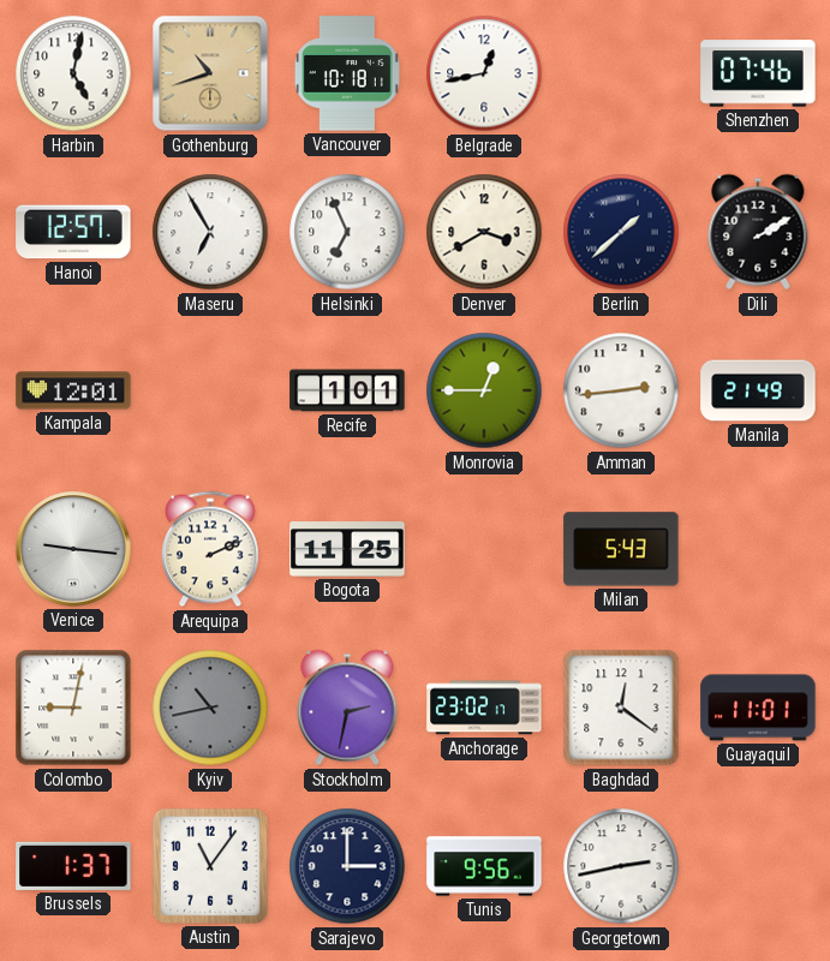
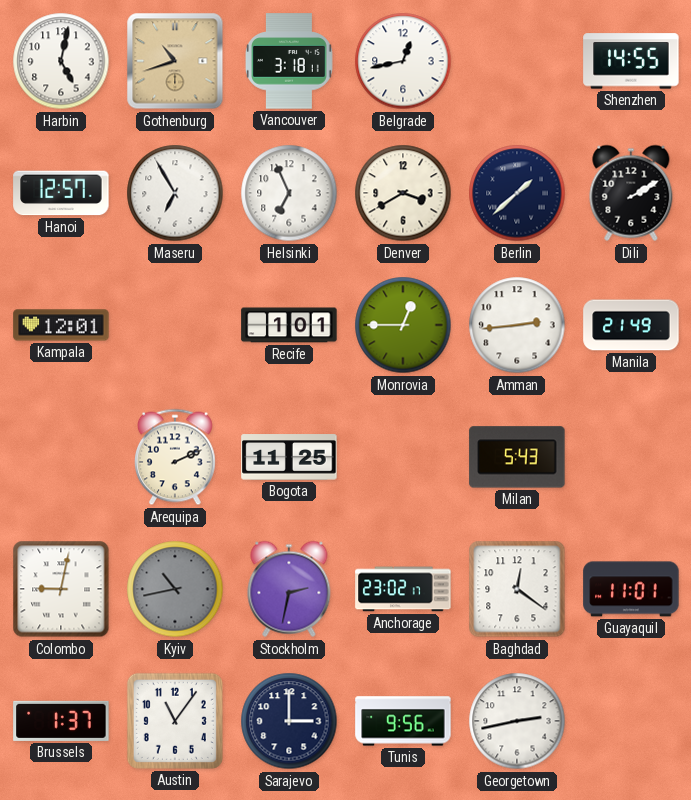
Vancouver: 10:18 -> 3:18
Shenzhen: 07:46 -> 14:55
Venice: 9:16 -> none
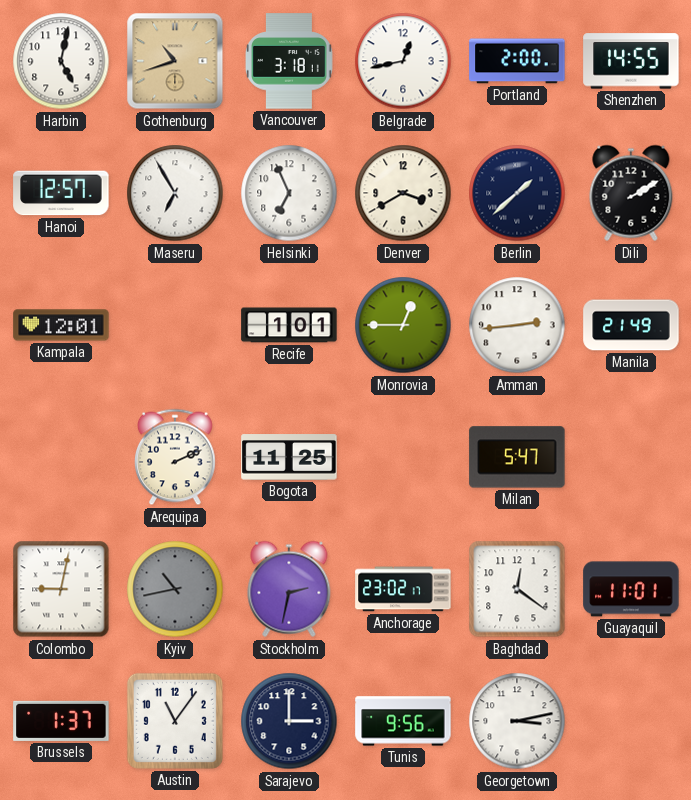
Portland: none -> 2:00
Milan: 5:43 -> 5:47
Georgetown: 2:43 -> 3:13
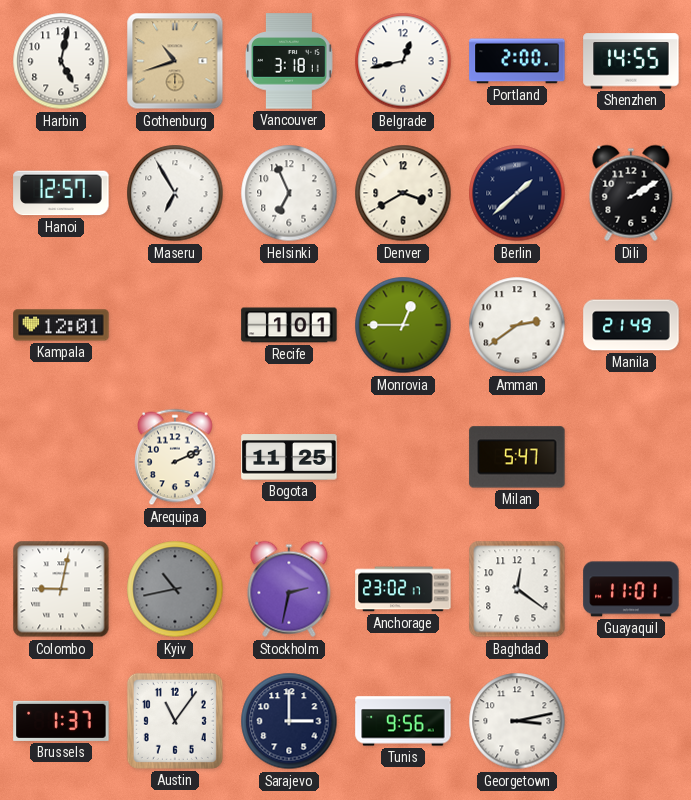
Amman: 2:44 -> 2:39
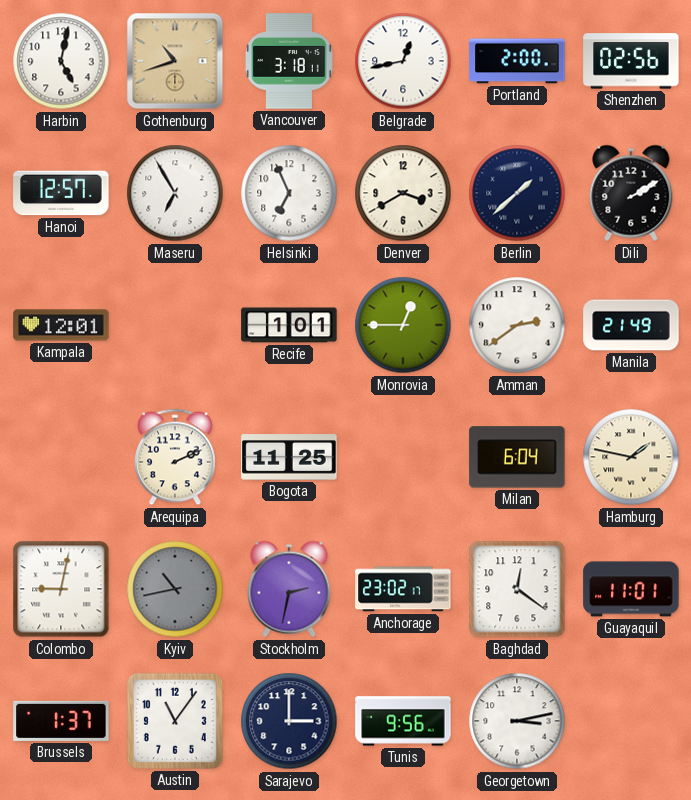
Shenzhen: 14:55 -> 02:56
Milan: 5:47 -> 6:04
Hamburg: none -> 1:47
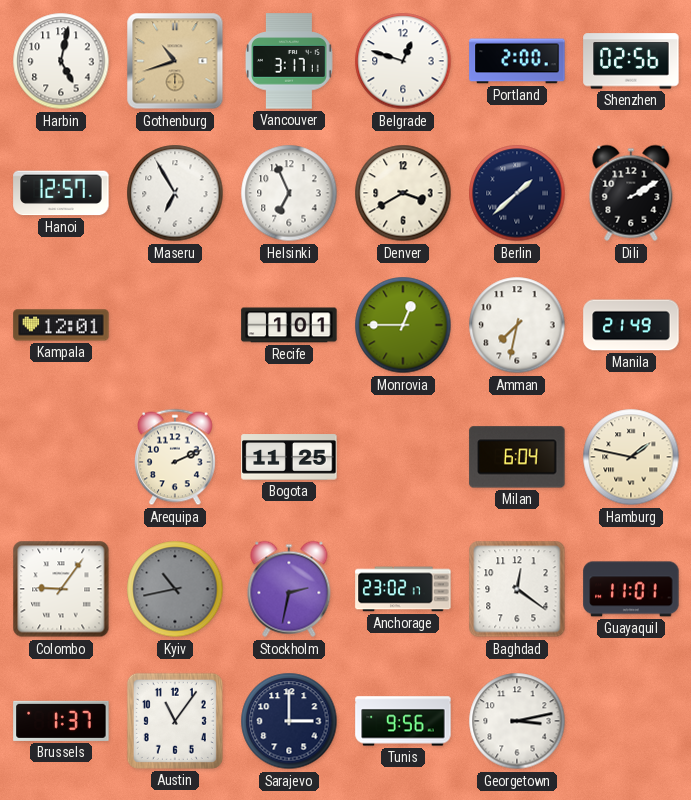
Vancouver: 3:18 -> 3:17
Belgrade: 12:43 -> 12:48
Amman: 2:39 -> 7:32
Colombo: 9:02 -> 9:06
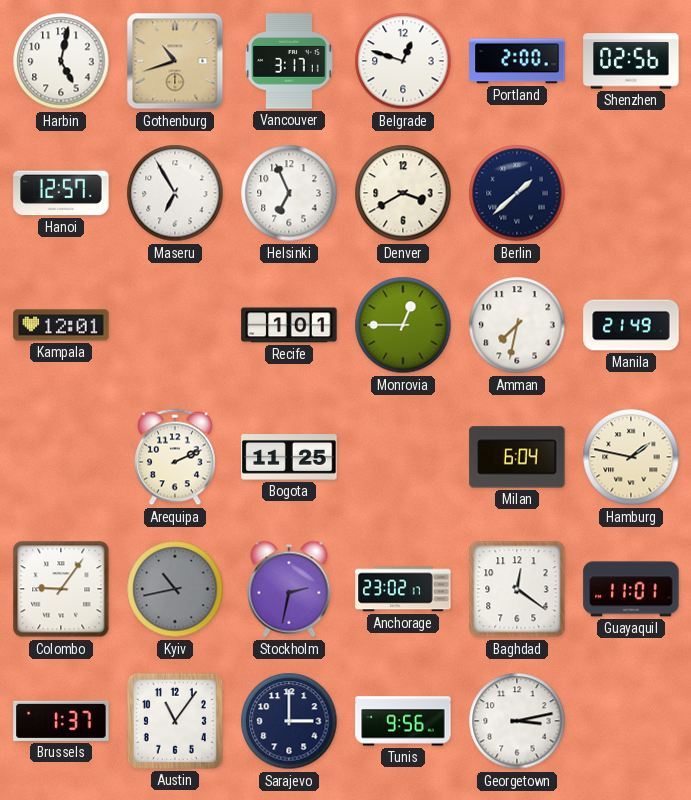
Dili: 2:10 -> none
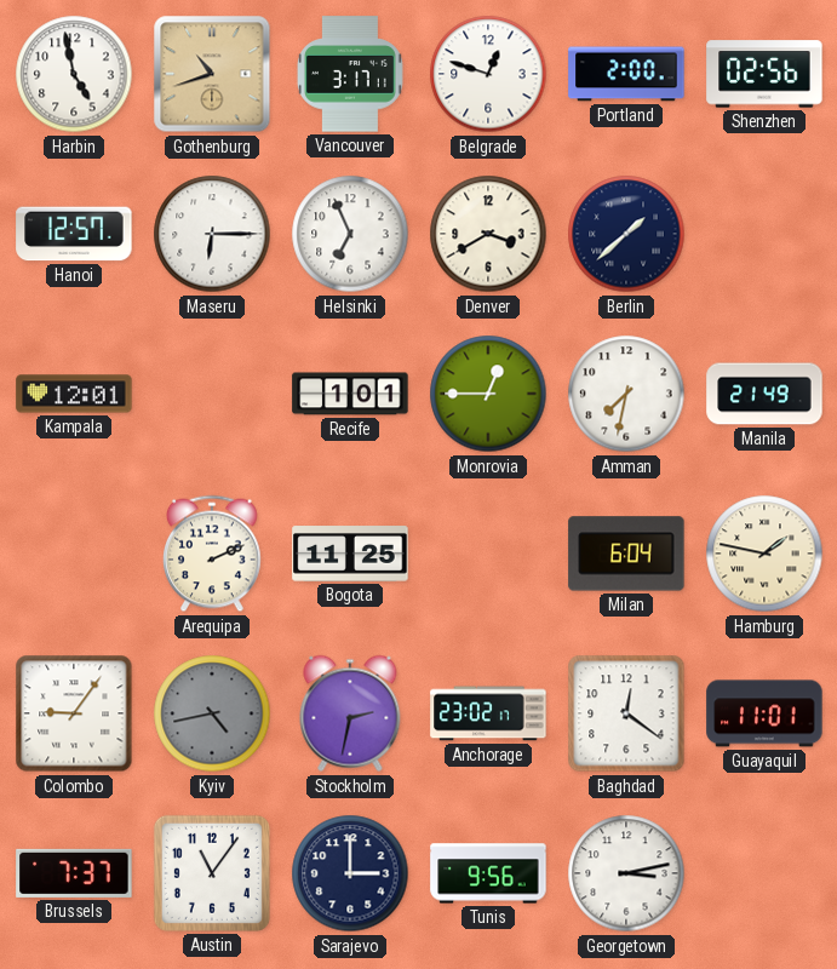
Harbin: 5:02 -> 4:58
Maseru: 6:55 -> 6:15
Kyiv: 10:43 -> 4:43
Brussels: 1:37 -> 7:37
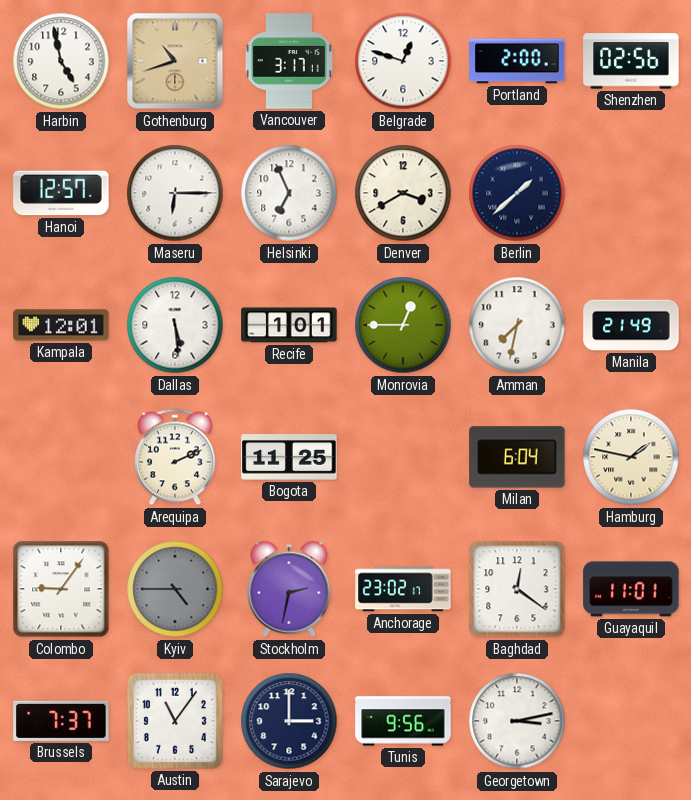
Dallas: none -> 5:29
Kyiv: 4:43 -> 4:45
